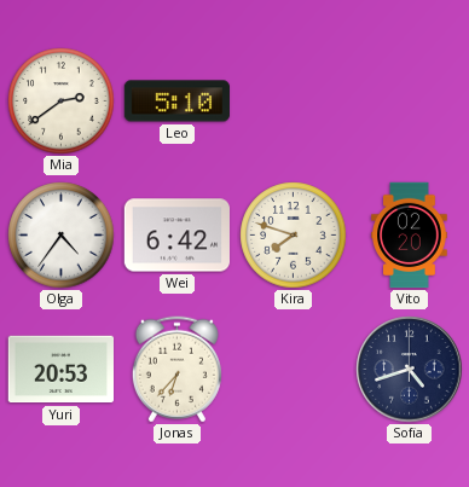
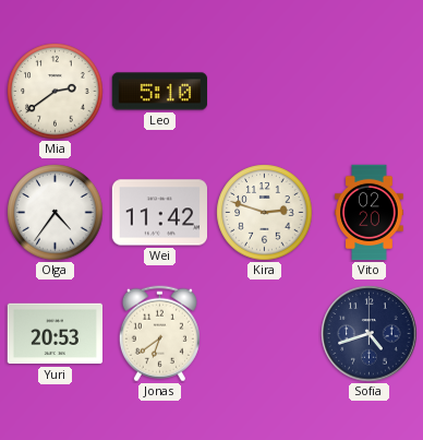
Wei: 6:42 -> 11:42
Kira: 7:48 -> 2:48
Jonas: 6:37 -> 6:39
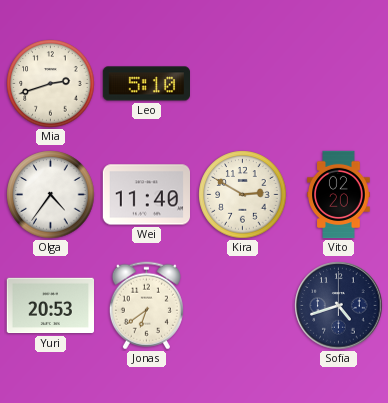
Mia: 2:39 -> 2:42
Wei: 11:42 -> 11:40
Kira: 2:48 -> 2:50
